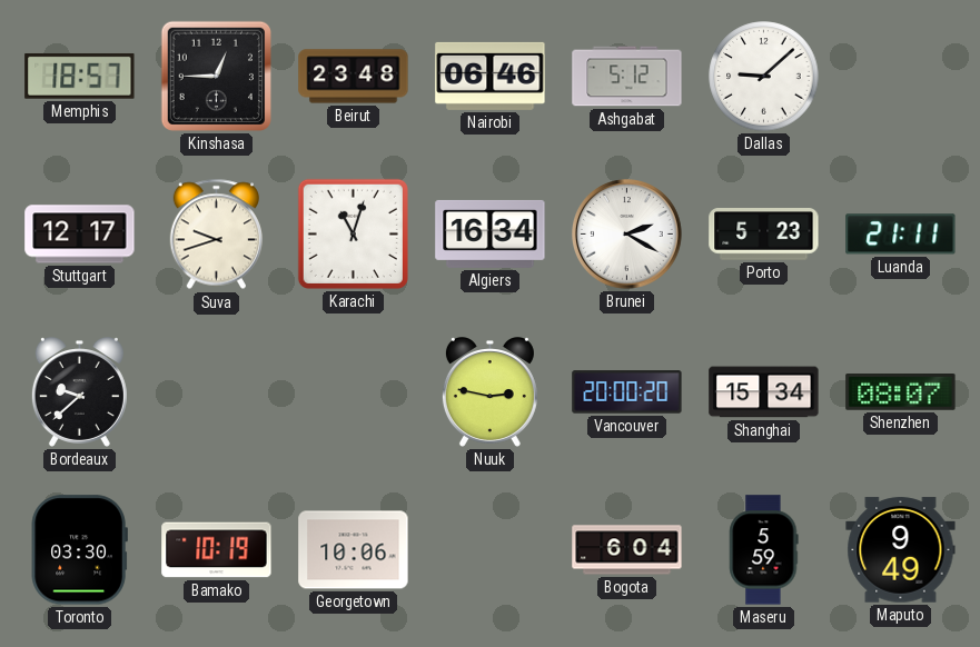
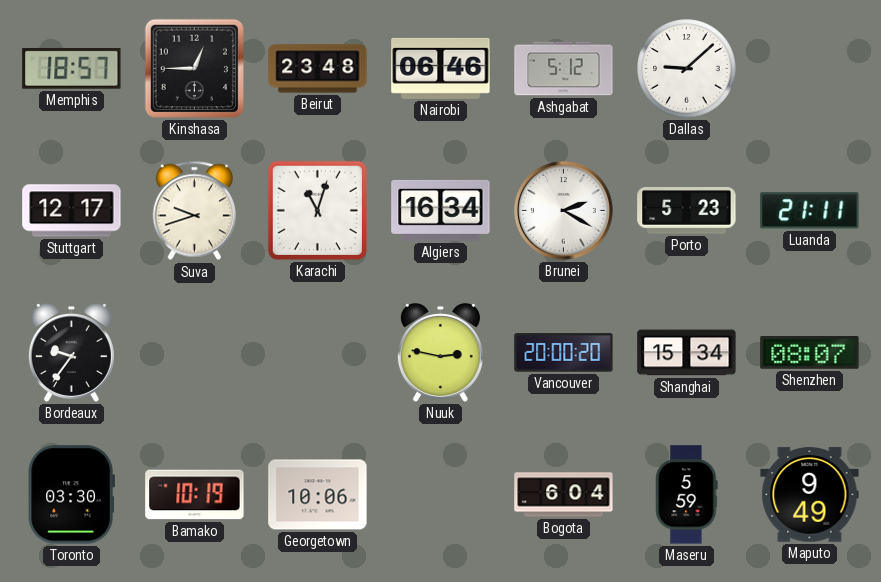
Bordeaux: 9:38 -> 9:36
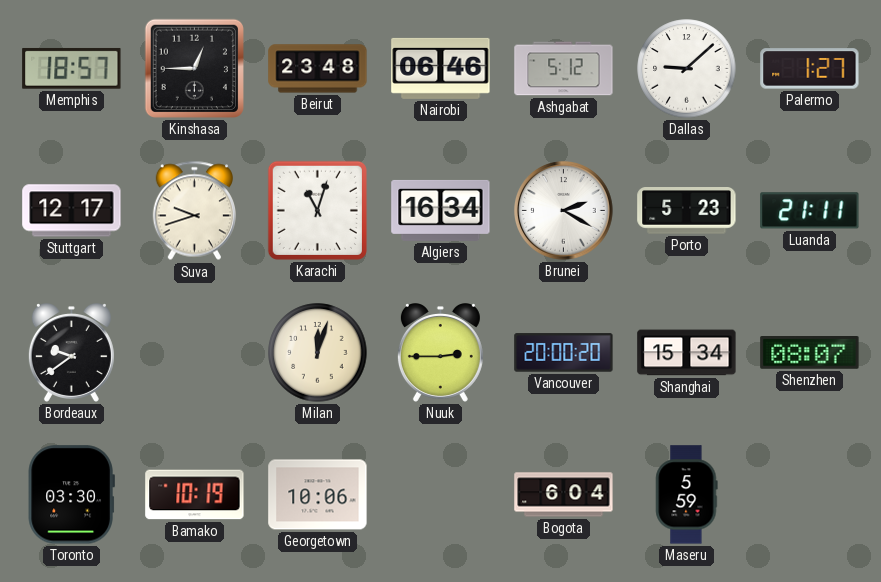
Palermo: none -> 1:27
Bordeaux: 9:36 -> 9:39
Milan: none -> 12:03
Nuuk: 2:47 -> 2:45
Maputo: 9:49 -> none
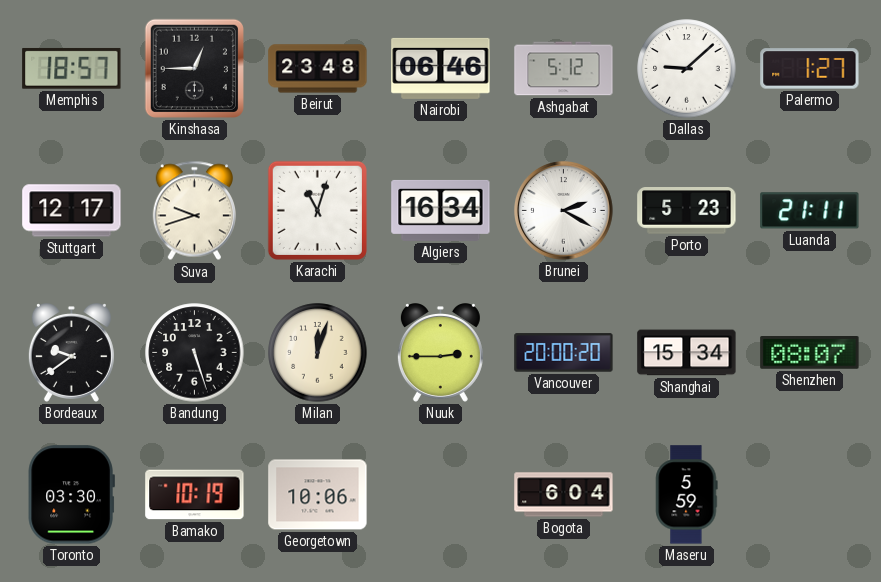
Bandung: none -> 5:27
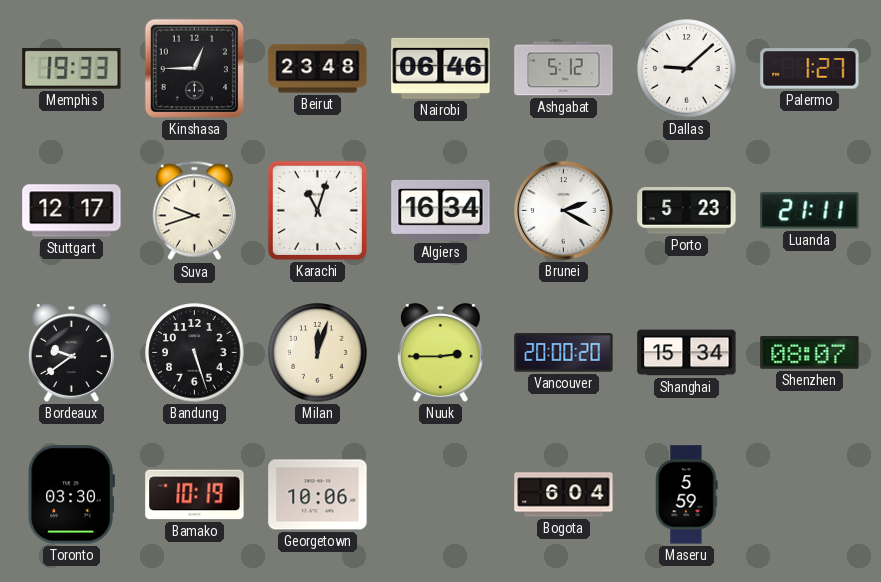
Memphis: 18:57 -> 19:33
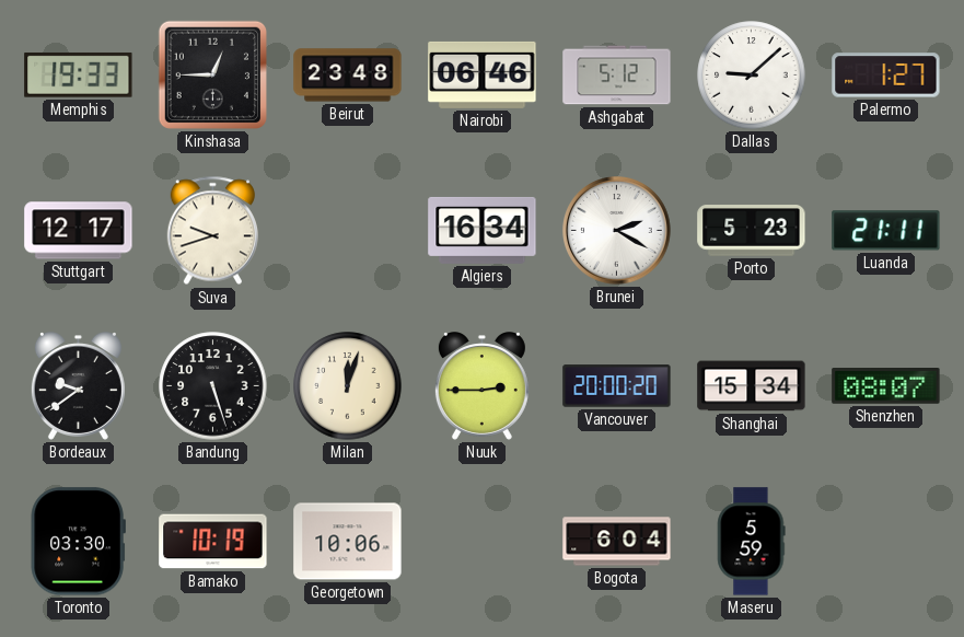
Karachi: 11:03 -> none
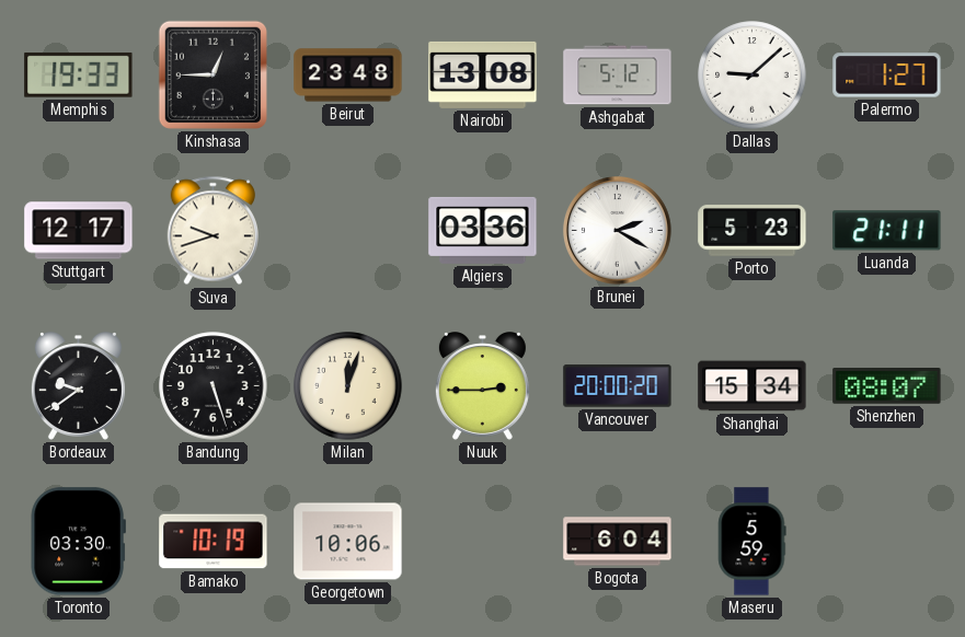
Nairobi: 06:46 -> 13:08
Algiers: 16:34 -> 03:36
